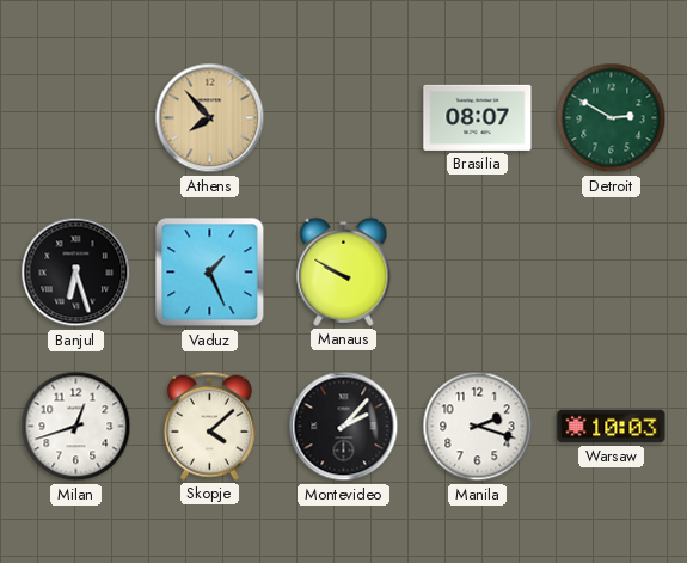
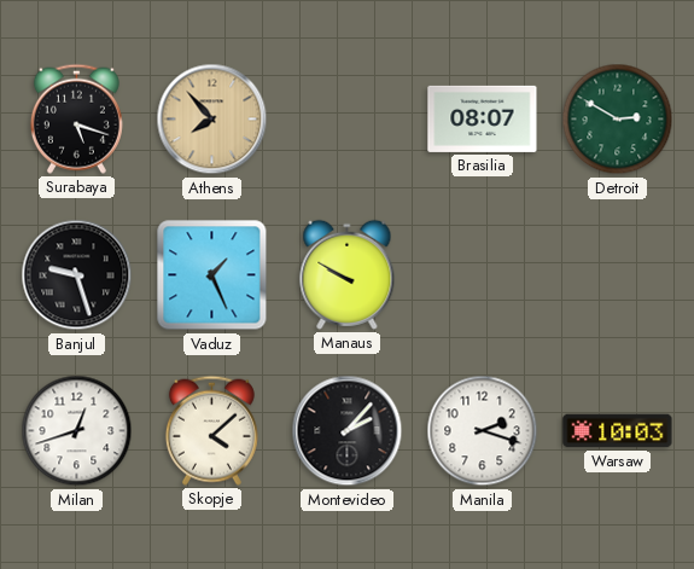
Surabaya: none -> 5:18
Banjul: 6:27 -> 9:27
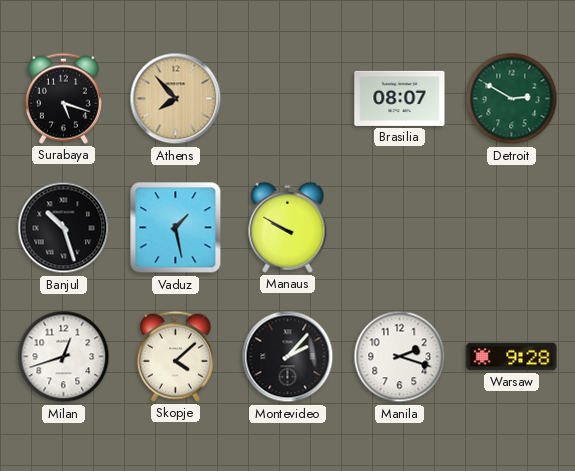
Banjul: 9:27 -> 10:27
Vaduz: 1:26 -> 1:28
Warsaw: 10:03 -> 9:28
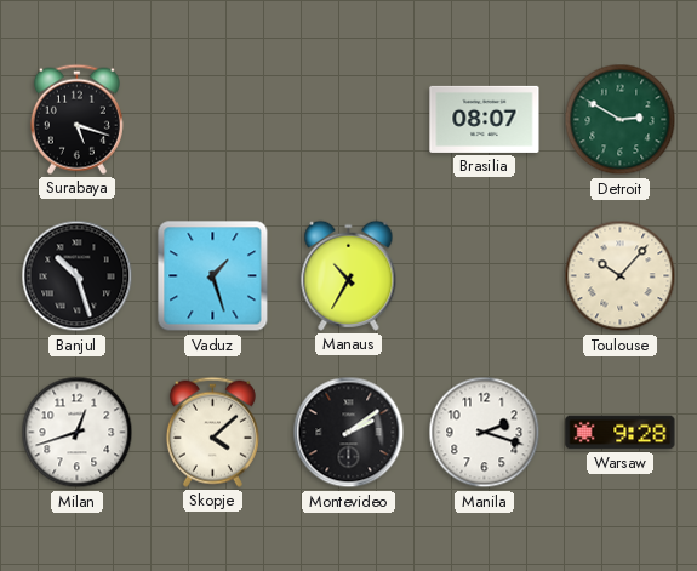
Athens: 7:53 -> none
Vaduz: 1:28 -> 1:27
Manaus: 9:50 -> 10:35
Toulouse: none -> 10:07
Montevideo: 2:07 -> 2:09
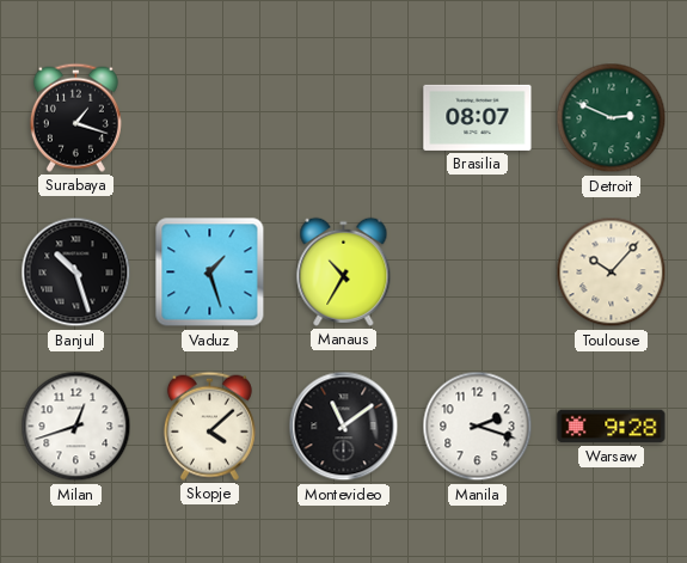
Surabaya: 5:18 -> 1:18
Detroit: 2:50 -> 2:49
Montevideo: 2:09 -> 11:09
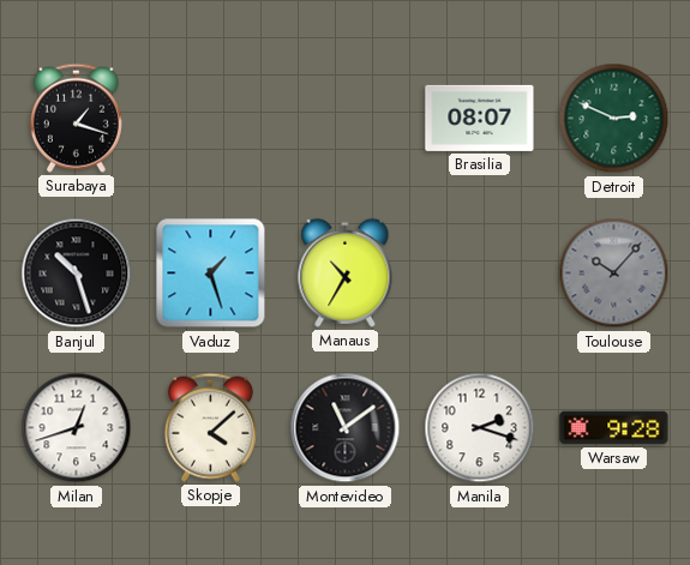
Toulouse dial: cream -> grey
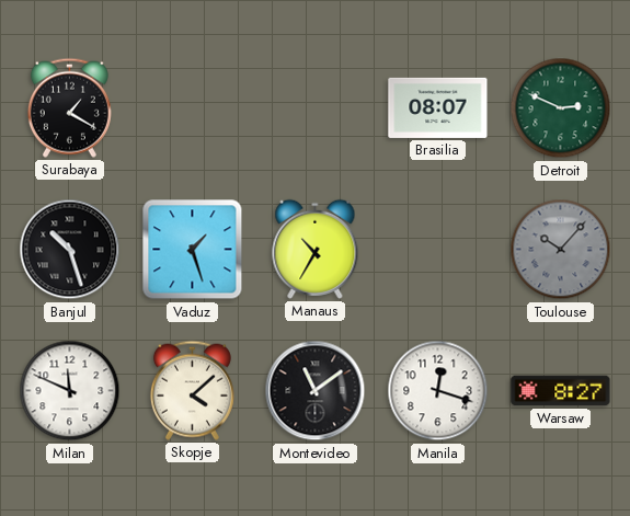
Surabaya: 1:18 -> 1:20
Milan: 12:42 -> 11:49
Manila: 2:18 -> 12:18
Warsaw: 9:28 -> 8:27
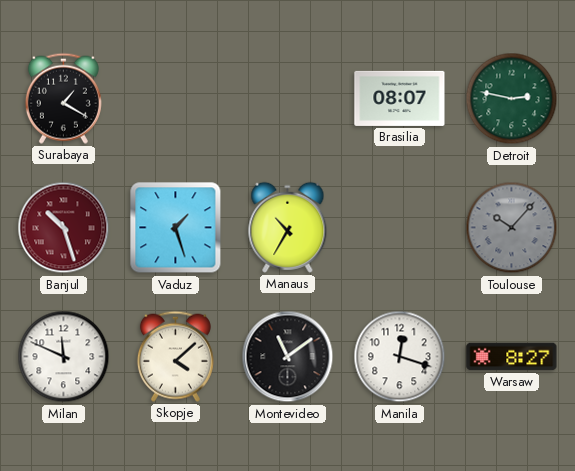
Detroit: 2:49 -> 2:47
Banjul dial: black -> burgundy
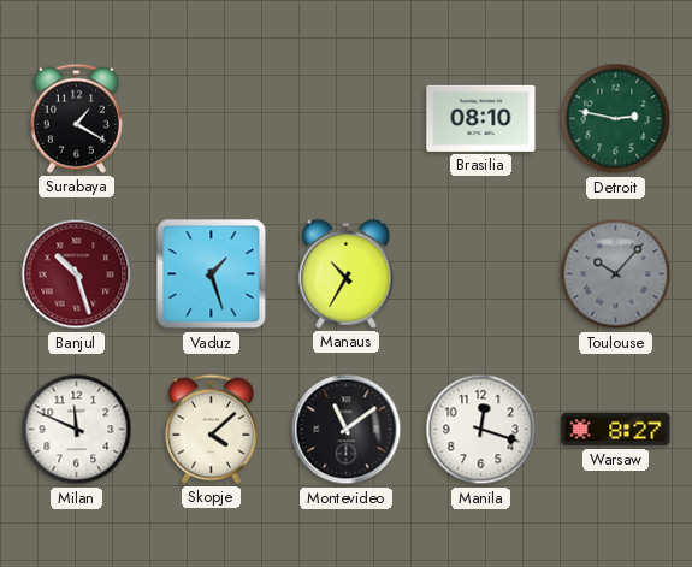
Brasilia: 08:07 -> 08:10
